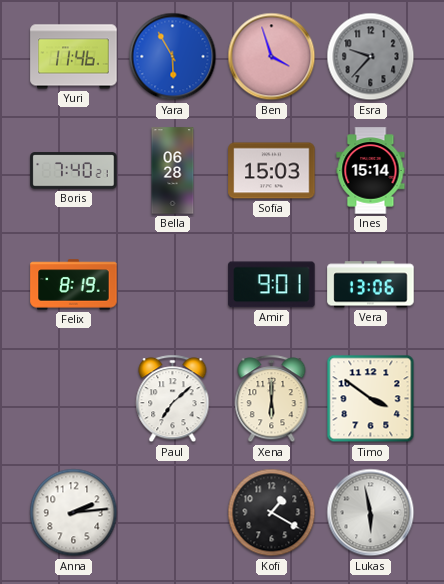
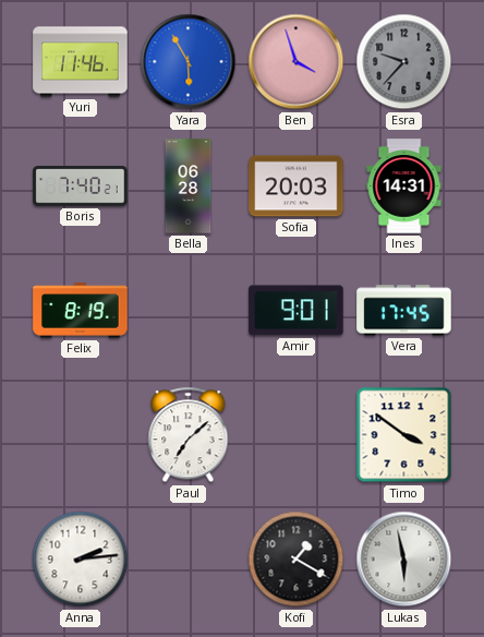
Sofia: 15:03 -> 20:03
Ines: 15:14 -> 14:31
Vera: 13:06 -> 17:45
Xena: 6:00 -> none
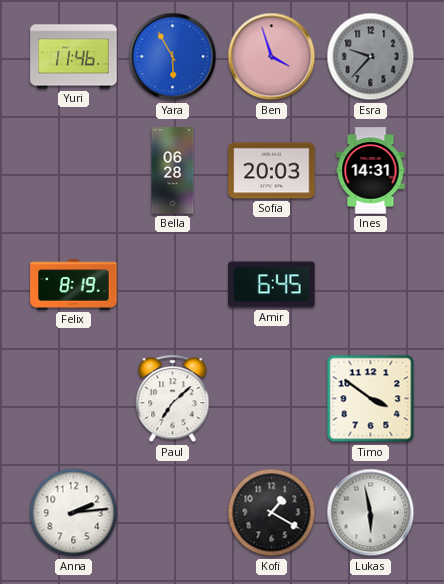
Boris: 7:40 -> none
Amir: 9:01 -> 6:45
Vera: 17:45 -> none
